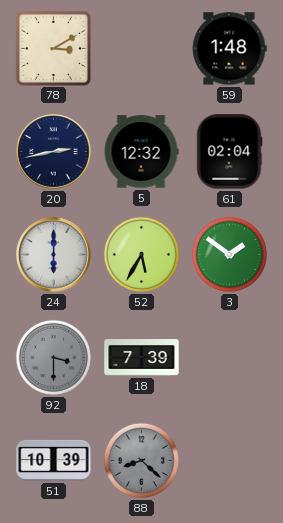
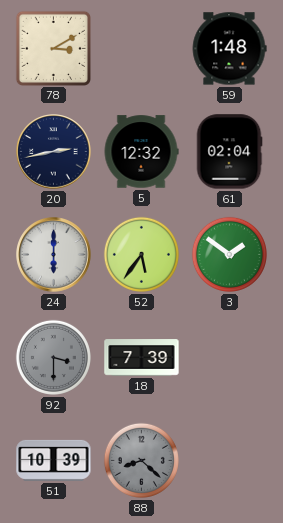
52: 5:35 -> 5:36
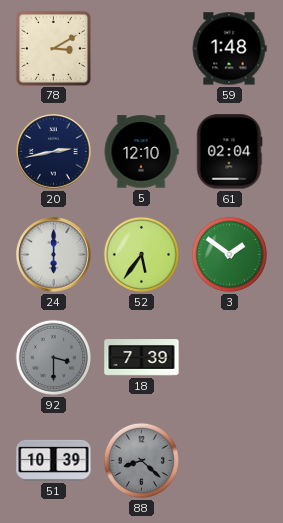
5: 12:32 -> 12:10
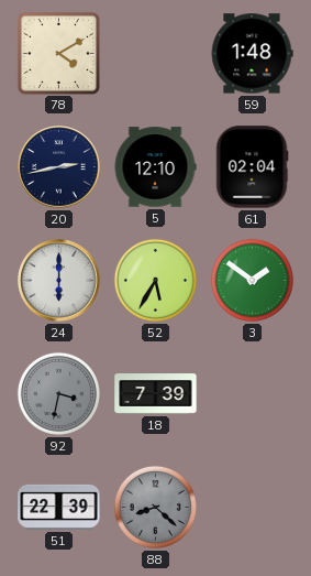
78: 3:10 -> 4:10
52: 5:36 -> 5:35
92: 3:30 -> 3:32
51: 10:39 -> 22:39
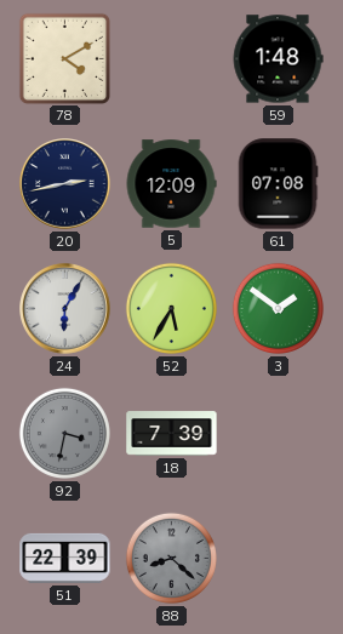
5: 12:10 -> 12:09
61: 02:04 -> 07:08
24: 6:00 -> 6:05
